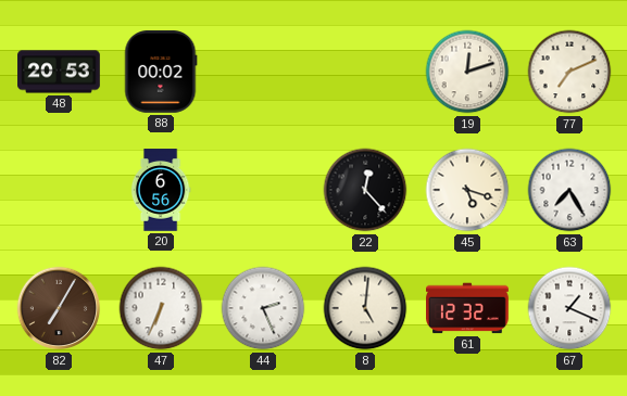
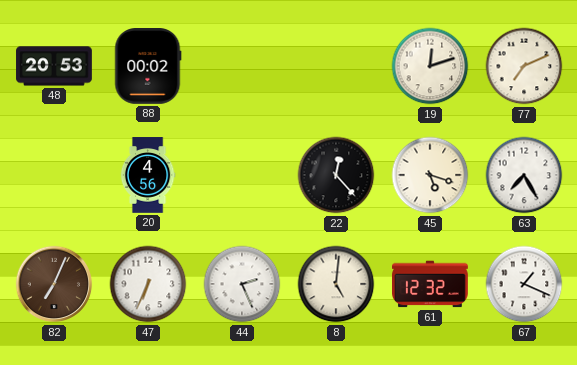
20: 6:56 -> 4:56
82: 7:05 -> 7:04
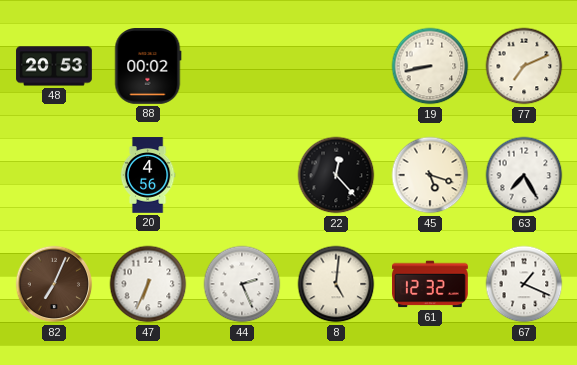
19: 12:12 -> 8:43
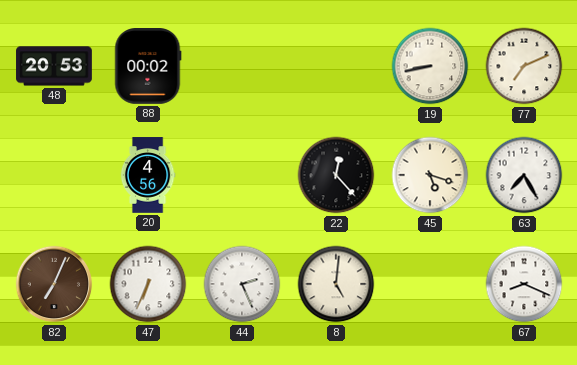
61: 12:32 -> none
67: 1:19 -> 8:19
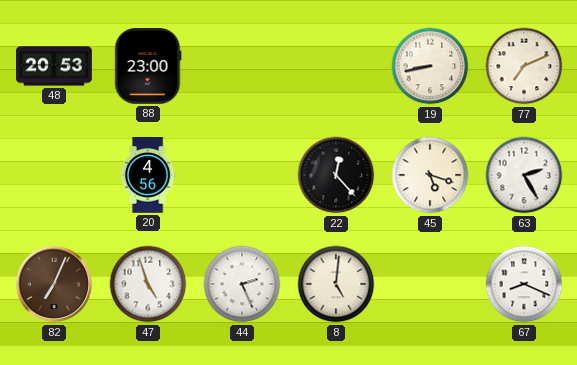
88: 00:02 -> 23:00
63: 7:25 -> 2:25
47: 6:34 -> 4:57
